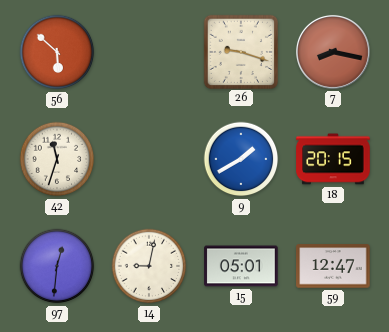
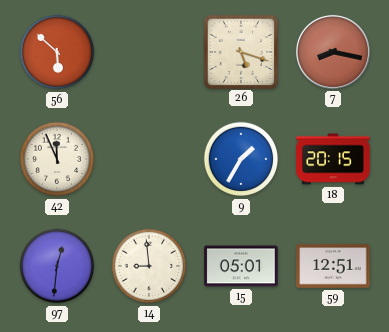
26: 9:18 -> 5:18
42: 11:33 -> 11:56
9: 1:40 -> 1:35
14: 9:02 -> 8:59
59: 12:47 -> 12:51
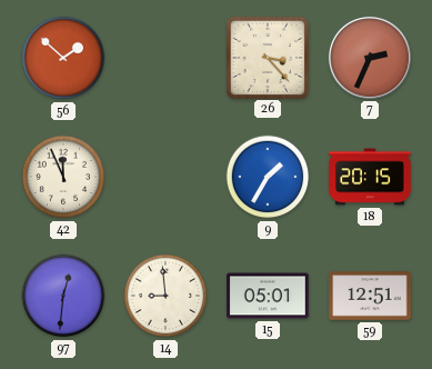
56: 5:52 -> 1:52
26: 5:18 -> 3:23
7: 8:17 -> 2:34
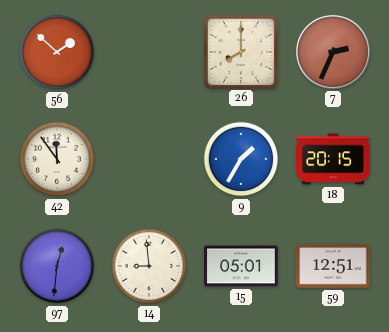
26: 3:23 -> 8:00
42: 11:56 -> 11:54
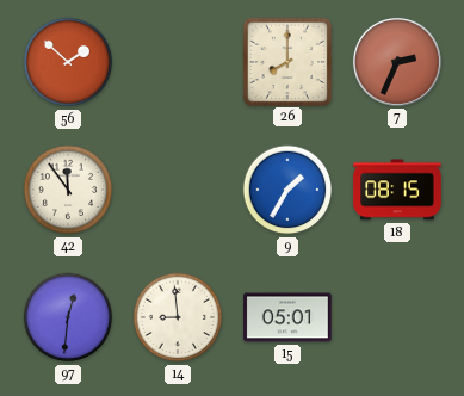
18: 20:15 -> 08:15
59: 12:51 -> none
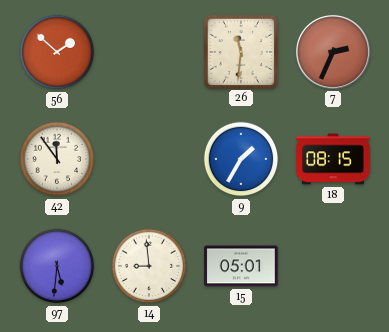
26: 8:00 -> 11:31
97: 12:31 -> 5:31
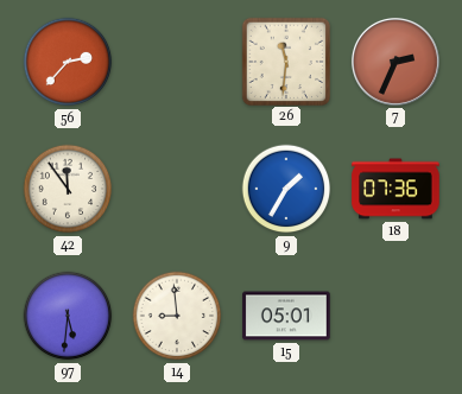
56: 1:52 -> 2:37
18: 08:15 -> 07:36
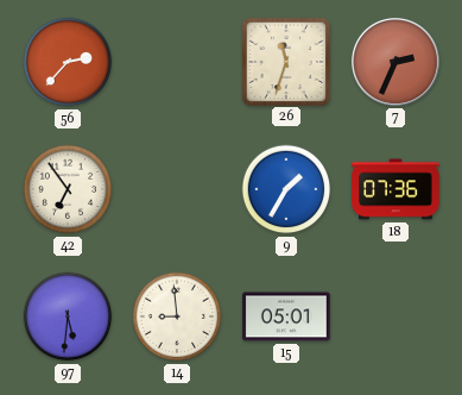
26: 11:31 -> 11:33
42: 11:54 -> 6:54
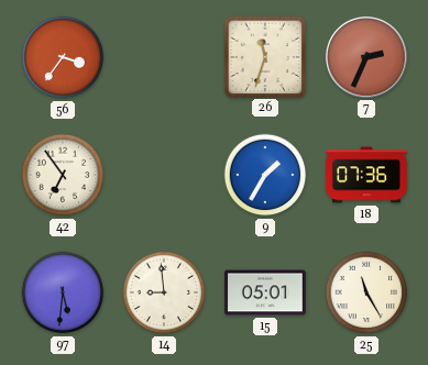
56: 2:37 -> 3:36
25: none -> 11:25
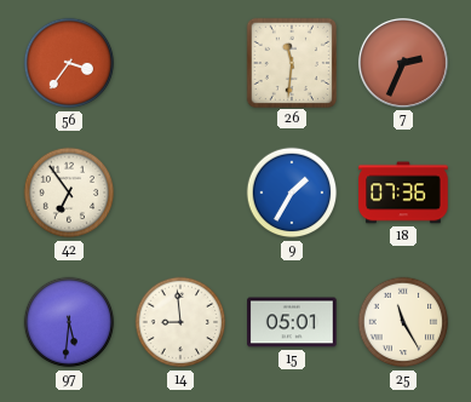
26: 11:33 -> 11:31
